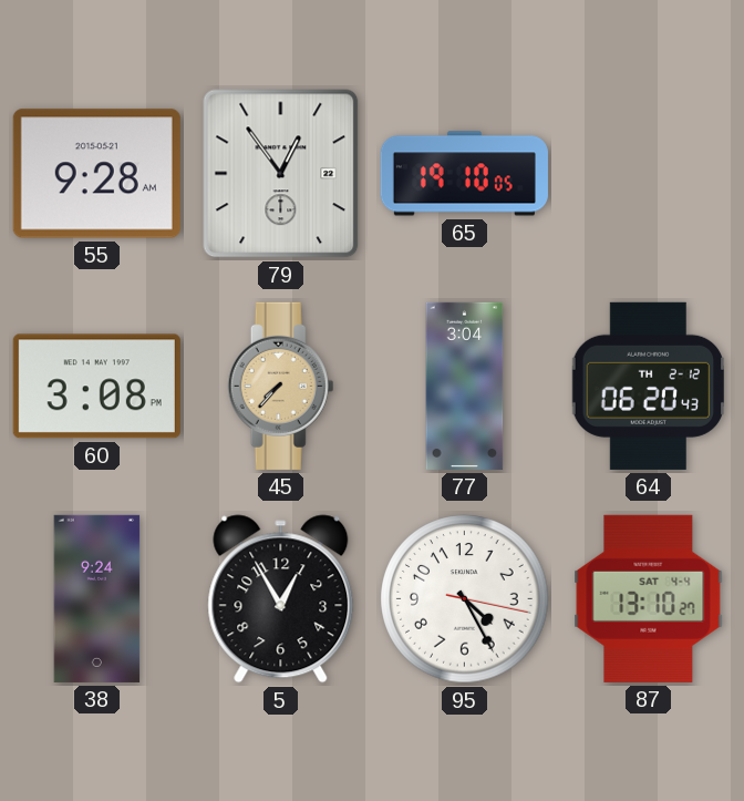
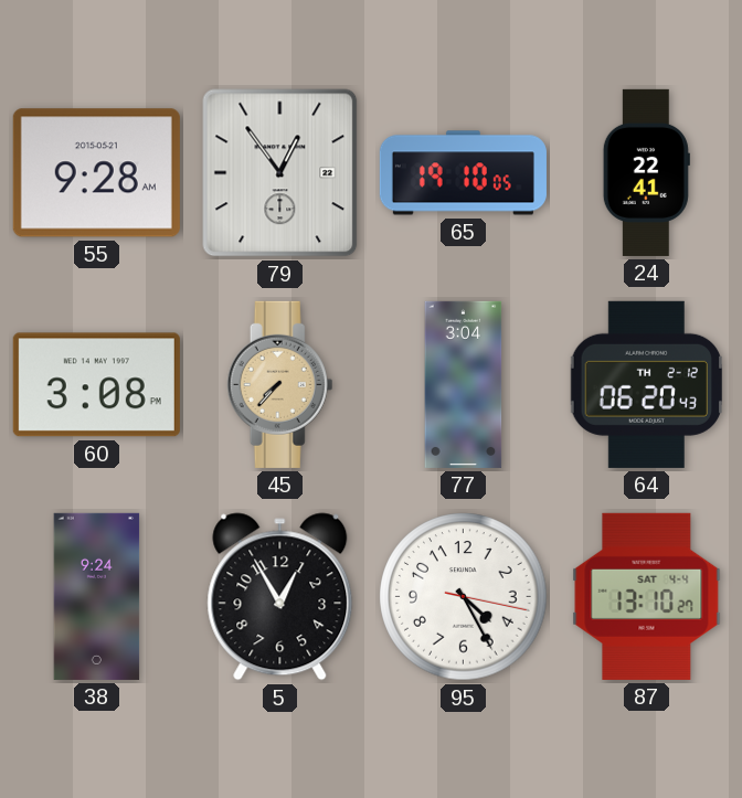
24: none -> 22:41
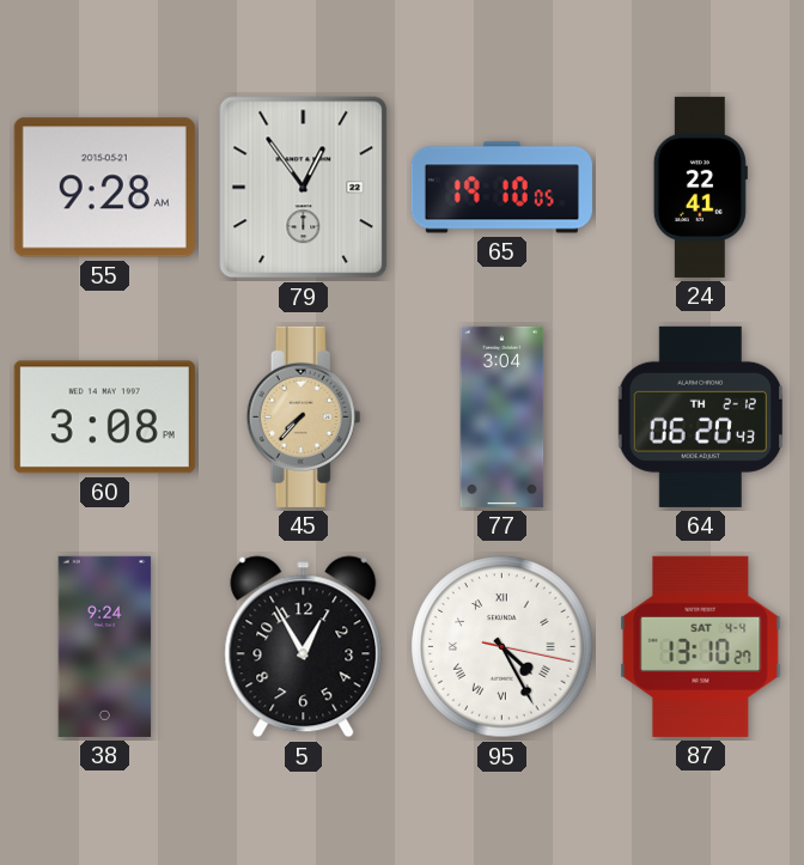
95 numerals: Arabic -> Roman
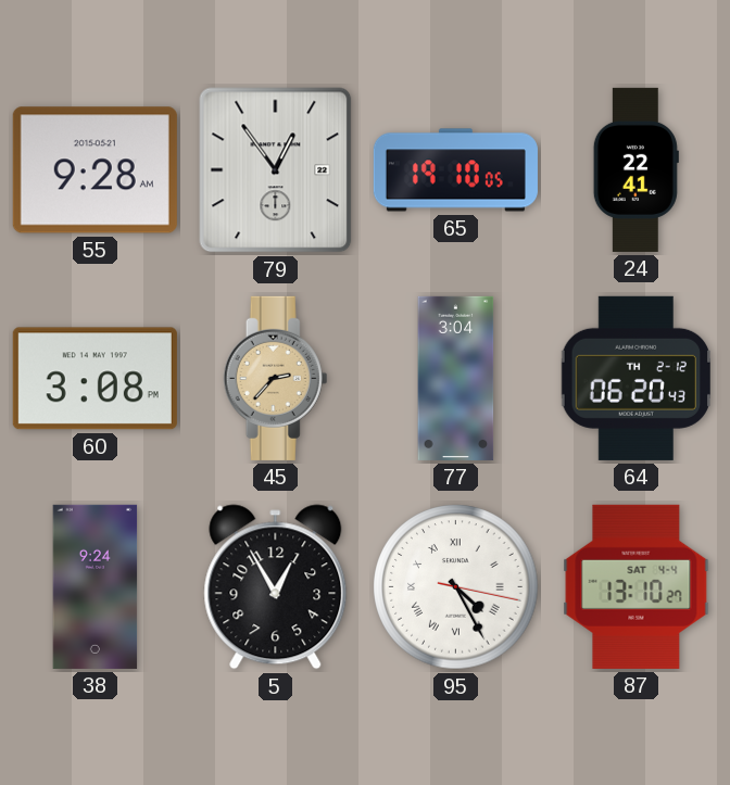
45: 7:37 -> 2:37
